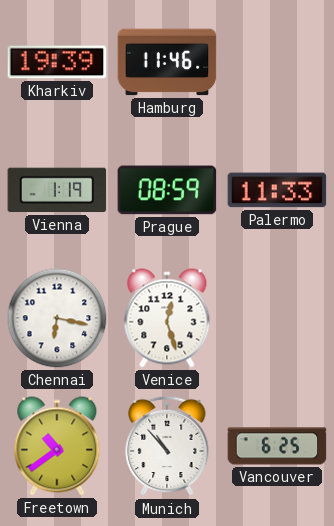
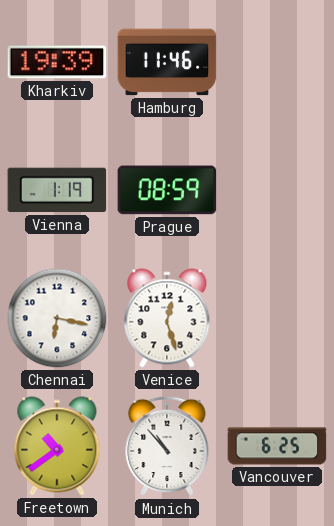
Palermo: 11:33 -> none
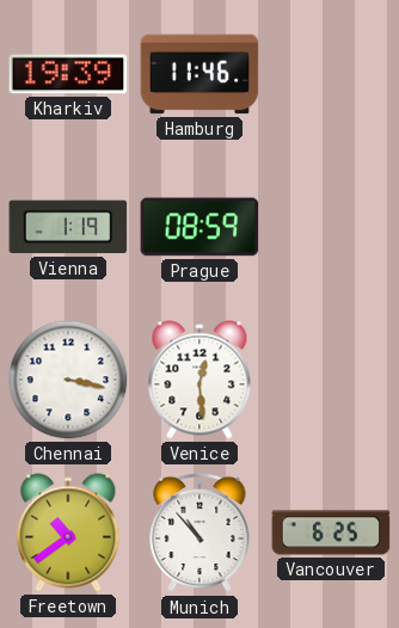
Chennai: 6:17 -> 3:17
Venice: 12:27 -> 12:29
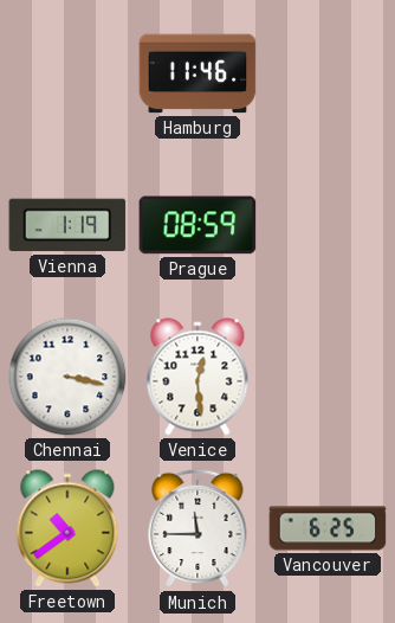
Kharkiv: 19:39 -> none
Munich: 10:53 -> 11:45
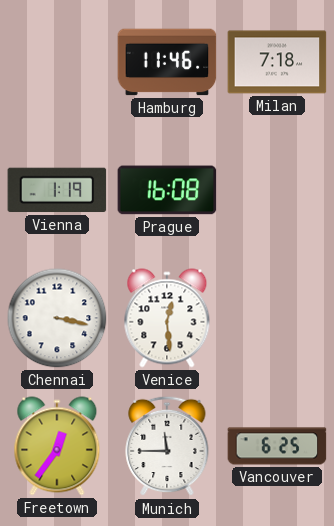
Milan: none -> 7:18
Prague: 08:59 -> 16:08
Freetown: 10:39 -> 12:36
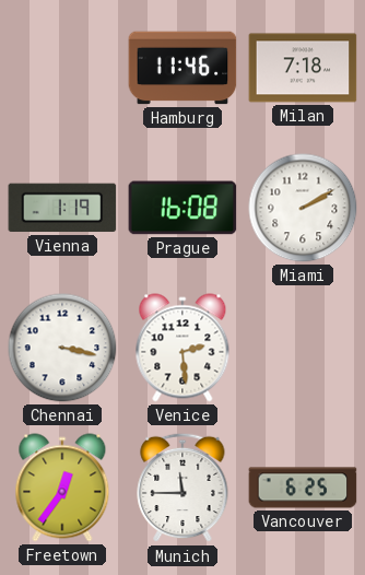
Miami: none -> 2:10
Venice: 12:29 -> 2:29
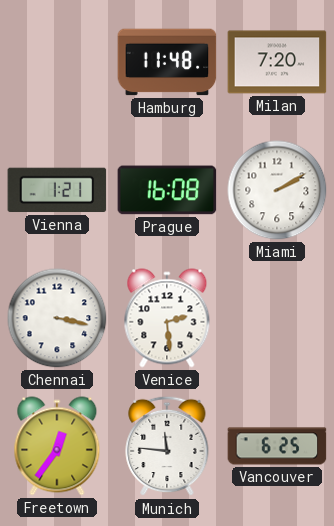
Hamburg: 11:46 -> 11:48
Milan: 7:18 -> 7:20
Vienna: 1:19 -> 1:21
Munich: 11:45 -> 11:46
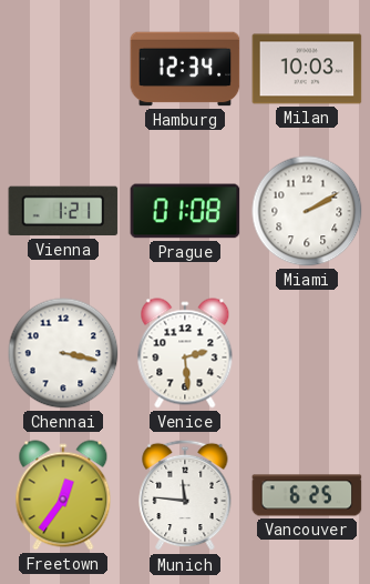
Hamburg: 11:48 -> 12:34
Milan: 7:20 -> 10:03
Prague: 16:08 -> 01:08
